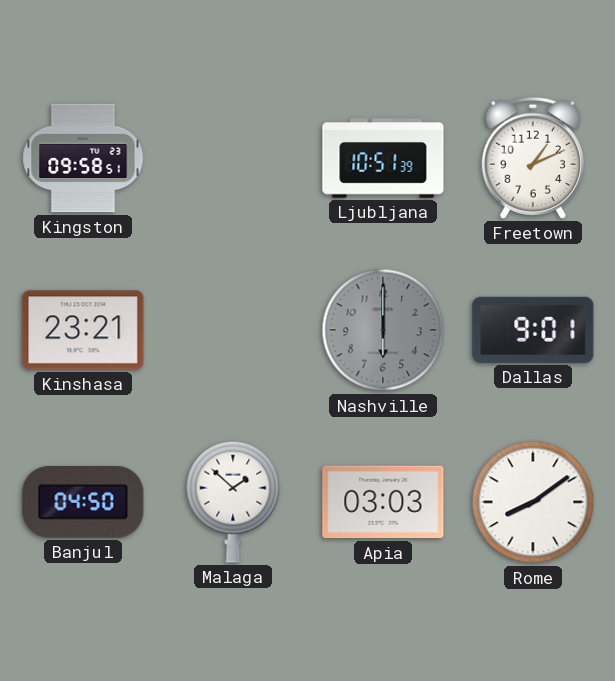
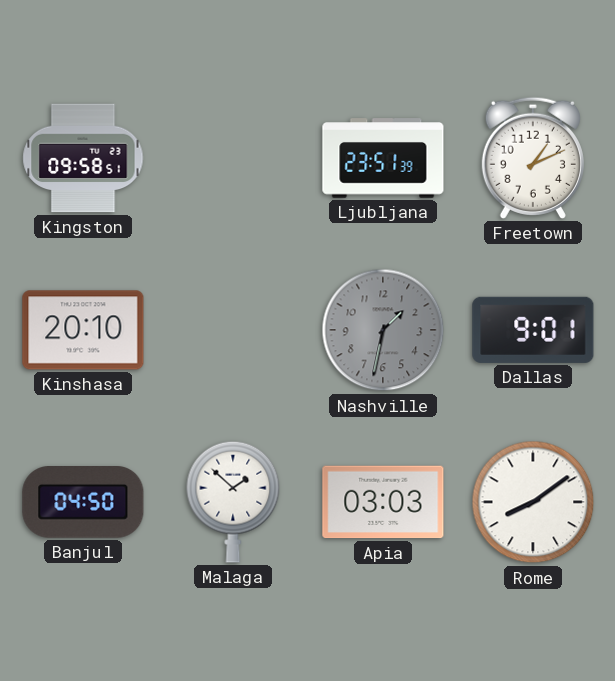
Ljubljana: 10:51 -> 23:51
Kinshasa: 23:21 -> 20:10
Nashville: 6:00 -> 1:32
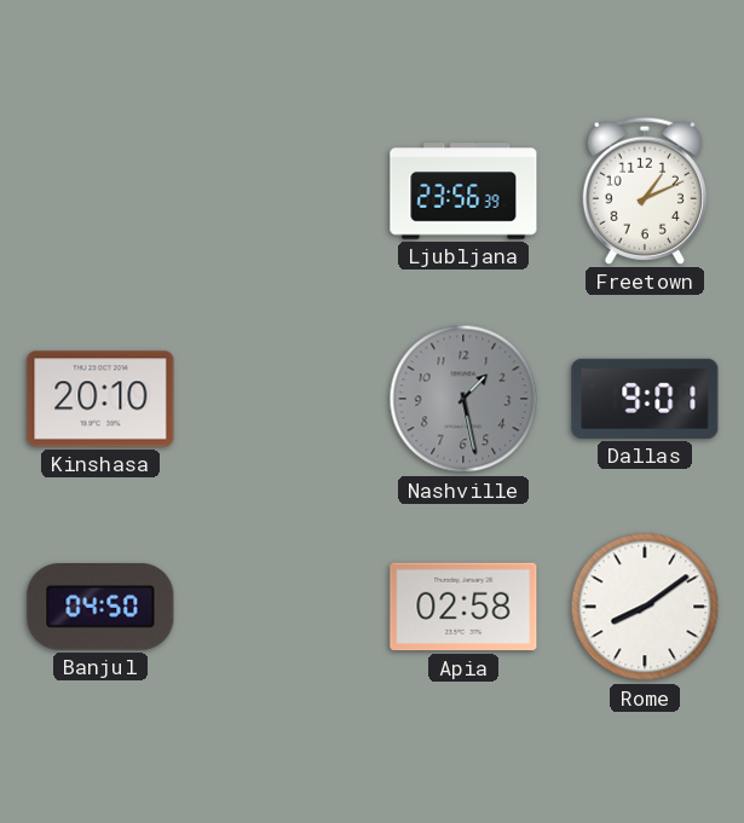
Kingston: 09:58 -> none
Ljubljana: 23:51 -> 23:56
Nashville: 1:32 -> 1:28
Malaga: 1:52 -> none
Apia: 03:03 -> 02:58
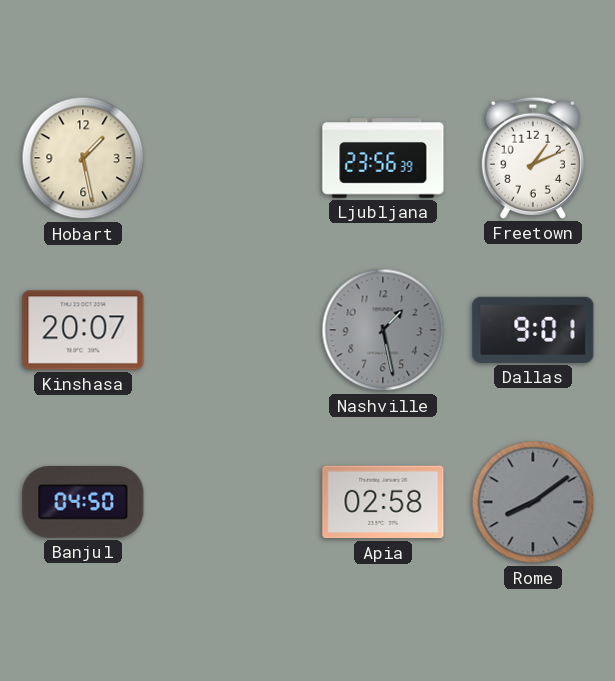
Hobart: none -> 1:28
Kinshasa: 20:10 -> 20:07
Rome dial: white -> grey
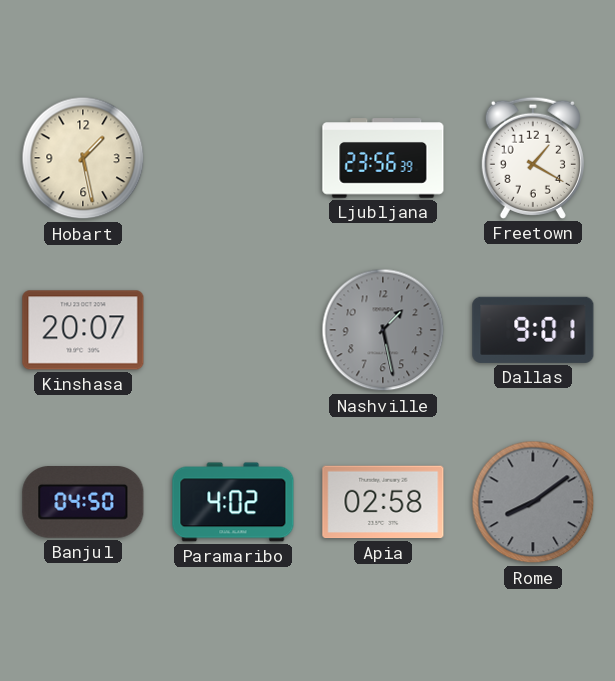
Freetown: 1:11 -> 1:20
Paramaribo: none -> 4:02
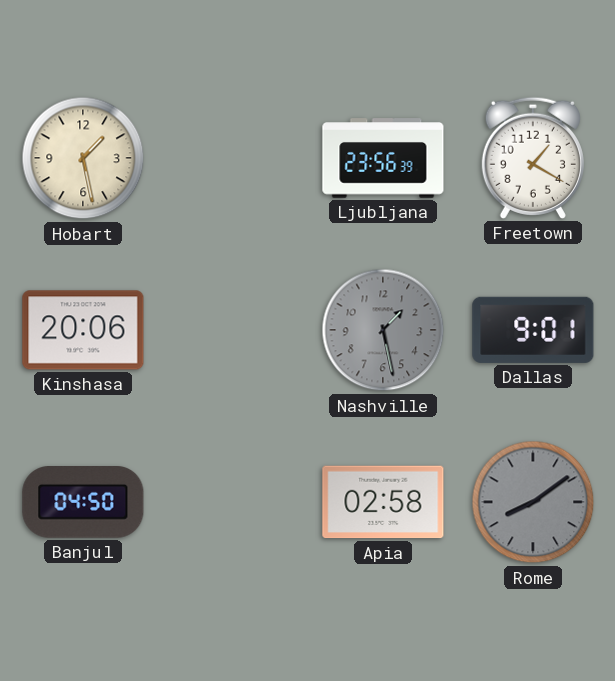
Kinshasa: 20:07 -> 20:06
Paramaribo: 4:02 -> none
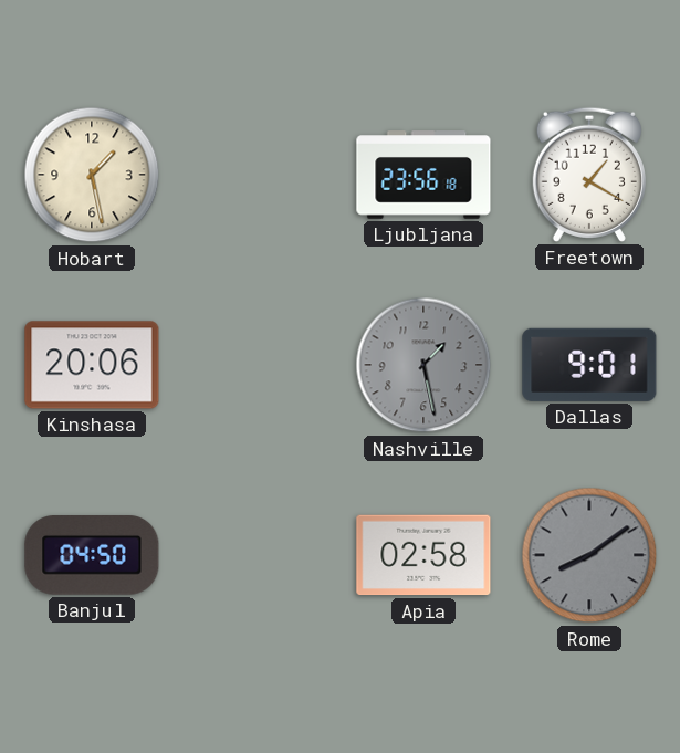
Ljubljana: 23:56:39 -> 23:56:18
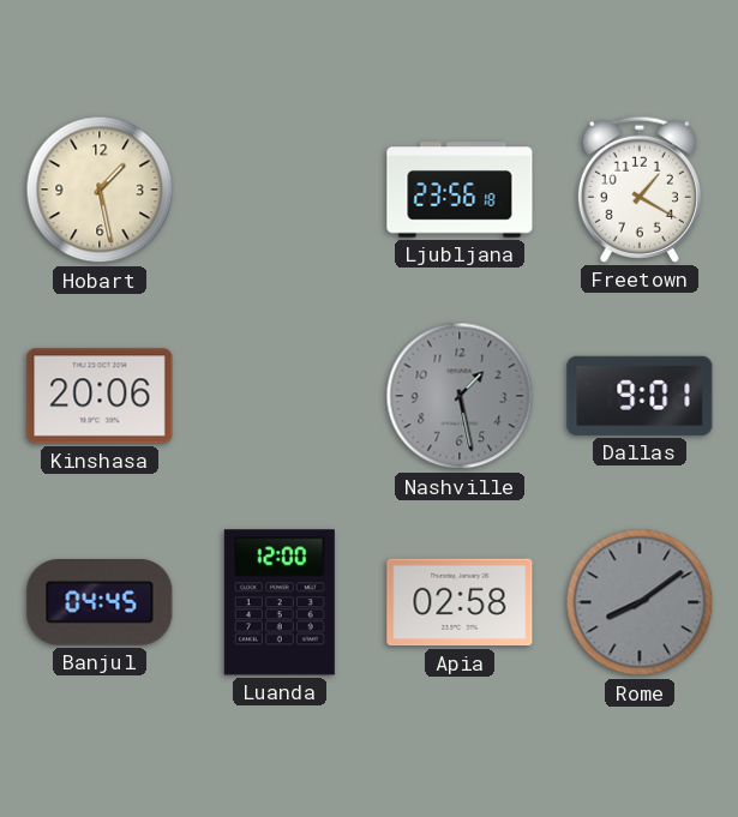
Banjul: 04:50 -> 04:45
Luanda: none -> 12:00
